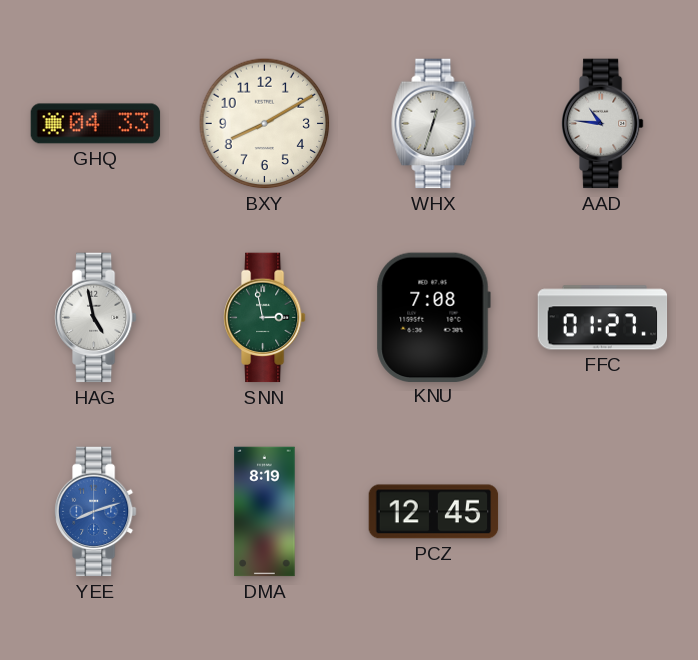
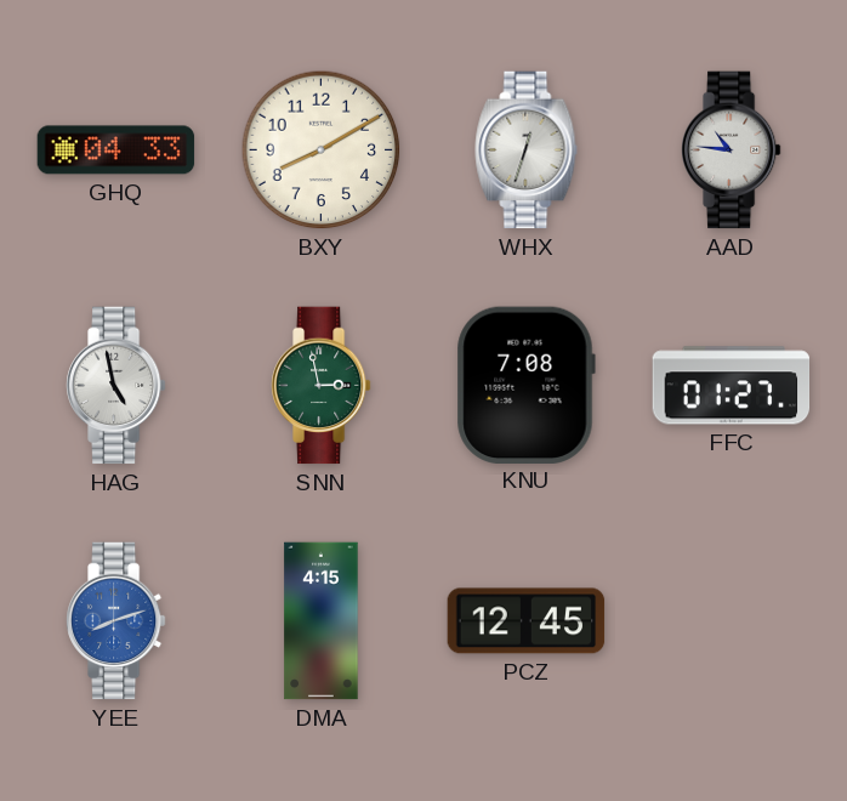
DMA: 8:19 -> 4:15
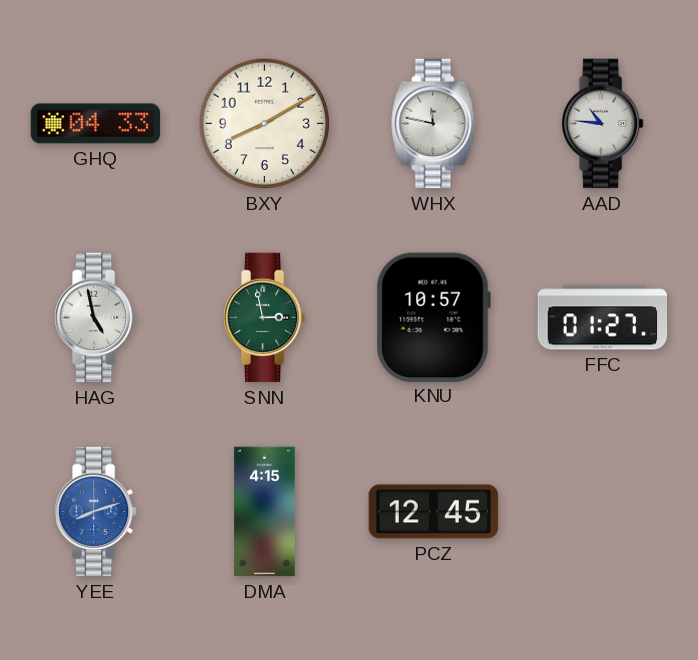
WHX: 12:33 -> 11:47
KNU: 7:08 -> 10:57
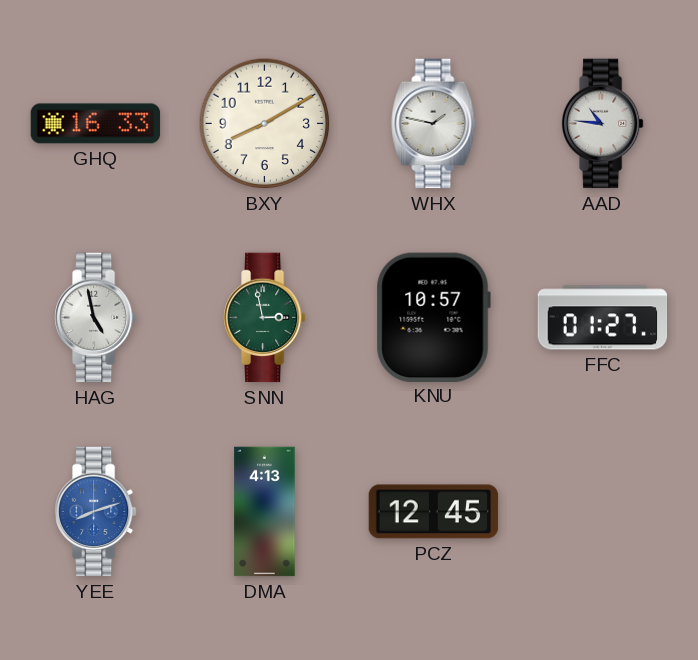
GHQ: 04:33 -> 16:33
WHX: 11:47 -> 1:47
DMA: 4:15 -> 4:13
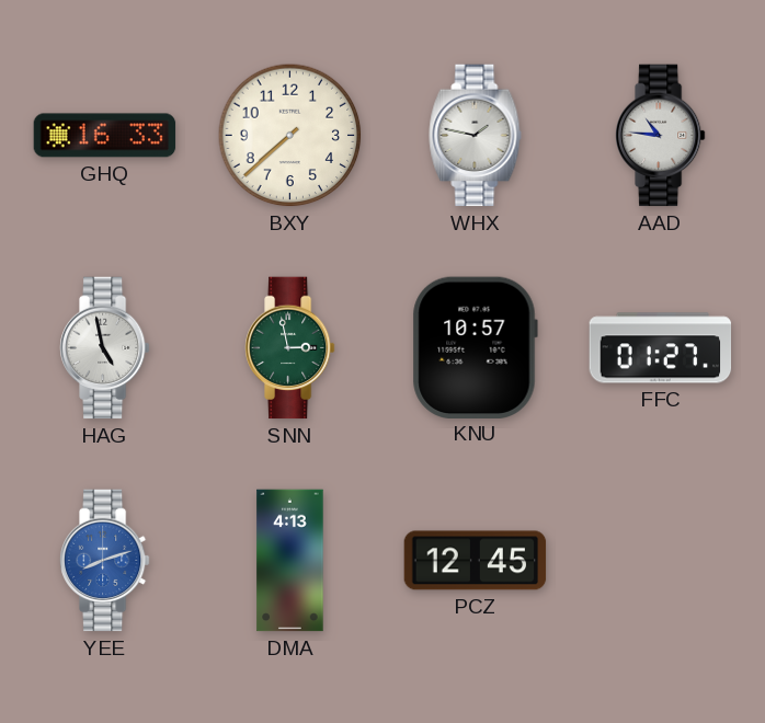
BXY: 8:10 -> 7:38
